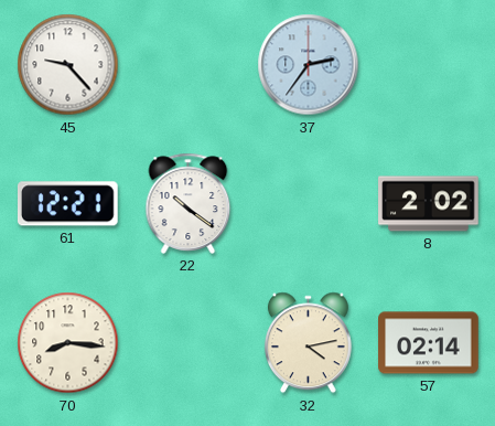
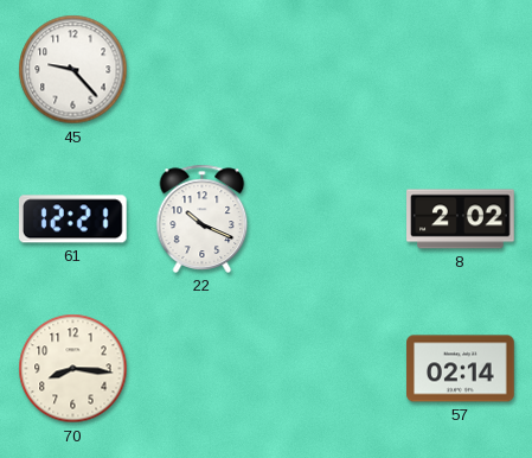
37: 2:36 -> none
22: 10:21 -> 10:19
32: 4:13 -> none
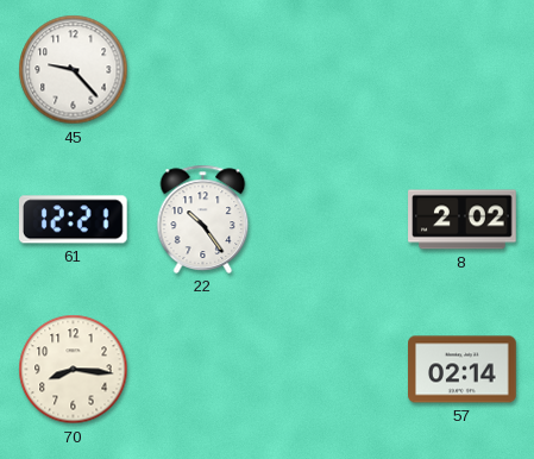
22: 10:19 -> 10:24
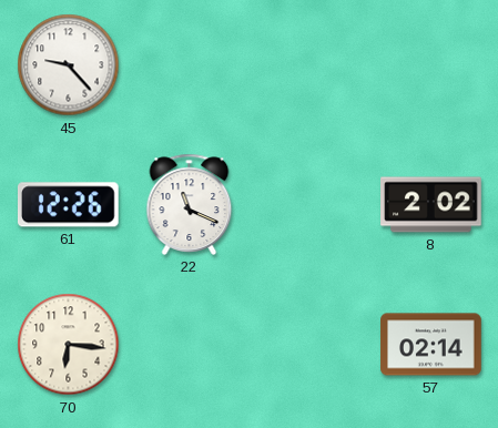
61: 12:21 -> 12:26
22: 10:24 -> 11:19
70: 8:16 -> 6:16
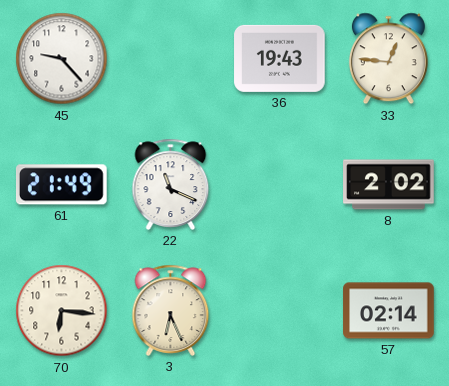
36: none -> 19:43
33: none -> 12:46
61: 12:26 -> 21:49
3: none -> 6:26
